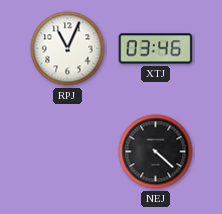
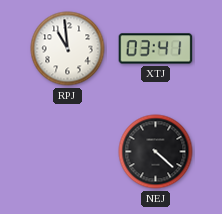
RPJ: 11:04 -> 10:59
XTJ: 03:46 -> 03:41
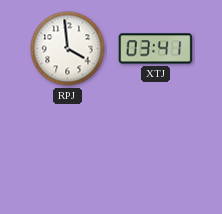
RPJ: 10:59 -> 3:59
NEJ: 4:22 -> none
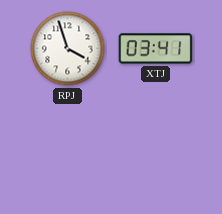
RPJ: 3:59 -> 3:57
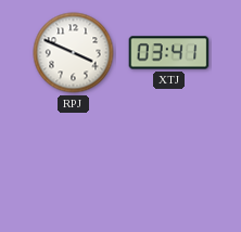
RPJ: 3:57 -> 3:49
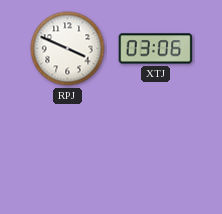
XTJ: 03:41 -> 03:06
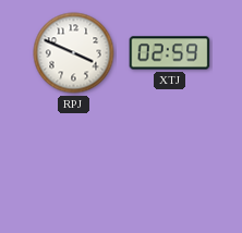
XTJ: 03:06 -> 02:59
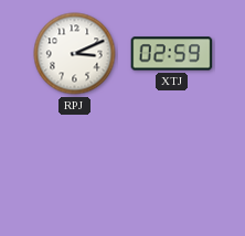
RPJ: 3:49 -> 3:11
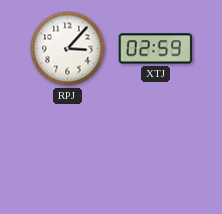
RPJ: 3:11 -> 3:07
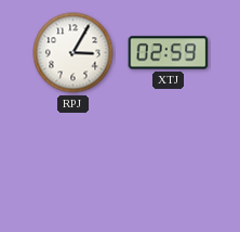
RPJ: 3:07 -> 3:05
